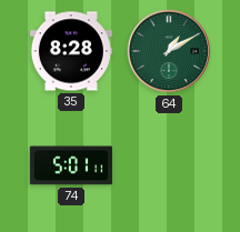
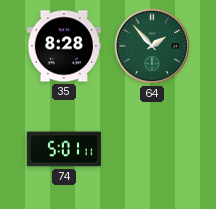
64: 1:10 -> 1:53
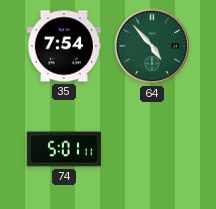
35: 8:28 -> 7:54
64: 1:53 -> 4:53
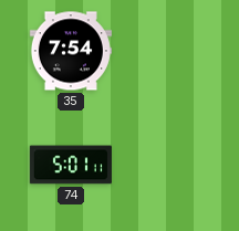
64: 4:53 -> none
